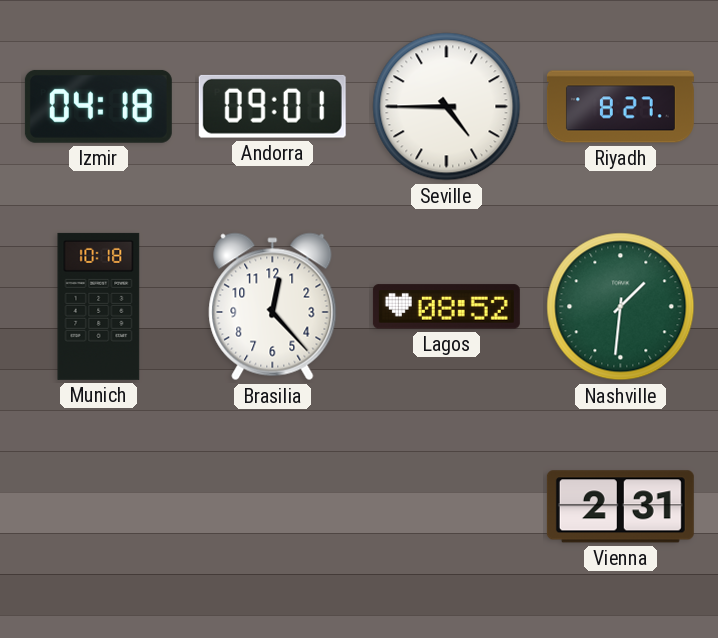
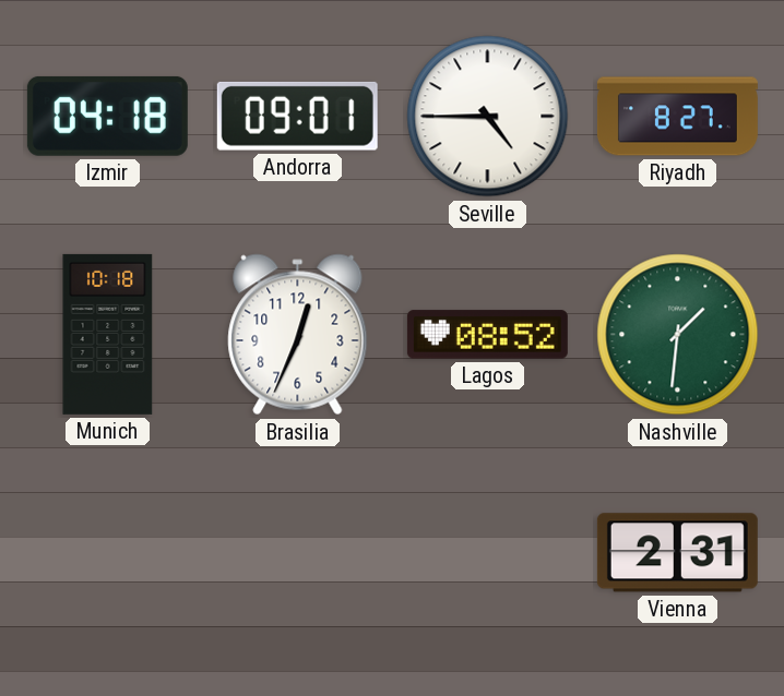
Brasilia: 12:23 -> 12:34
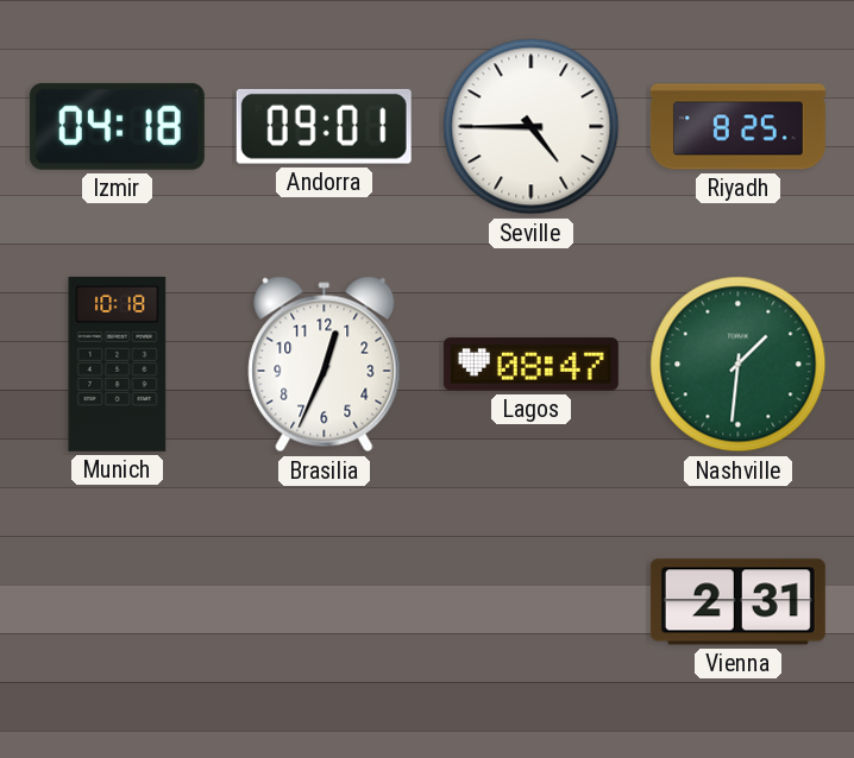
Riyadh: 8:27 -> 8:25
Lagos: 08:52 -> 08:47
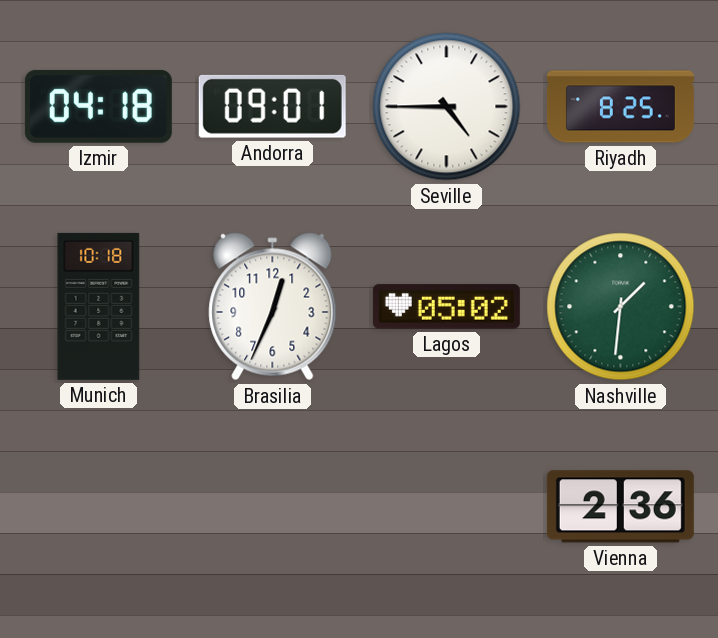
Lagos: 08:47 -> 05:02
Vienna: 2:31 -> 2:36
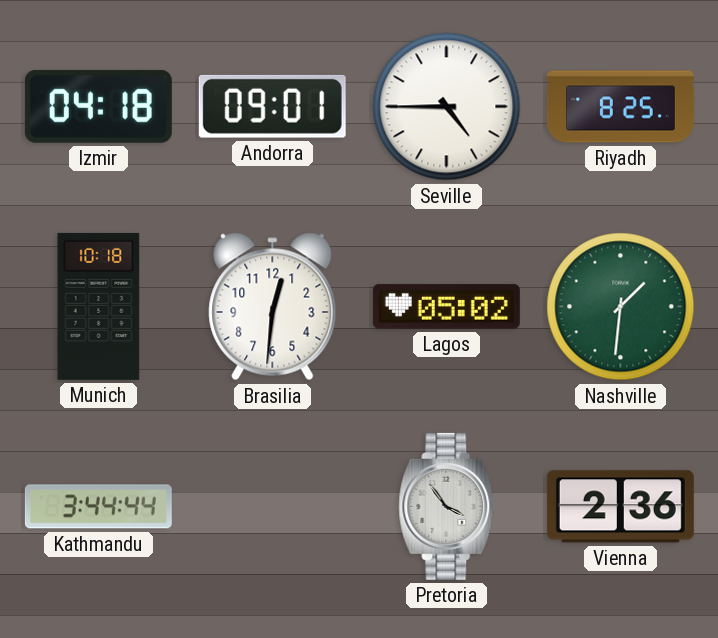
Brasilia: 12:34 -> 12:31
Kathmandu: none -> 3:44
Pretoria: none -> 3:54
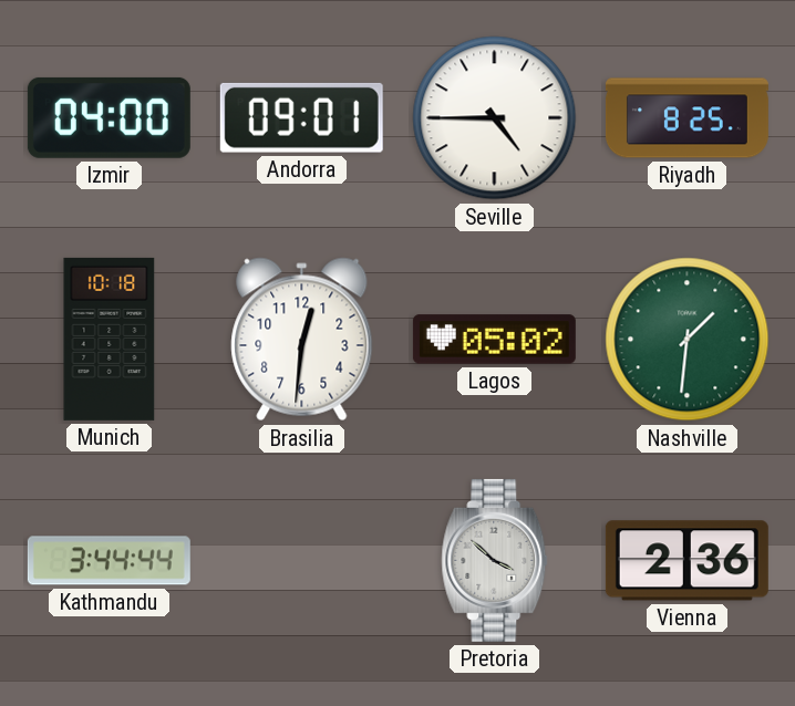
Izmir: 04:18 -> 04:00
Pretoria: 3:54 -> 3:52
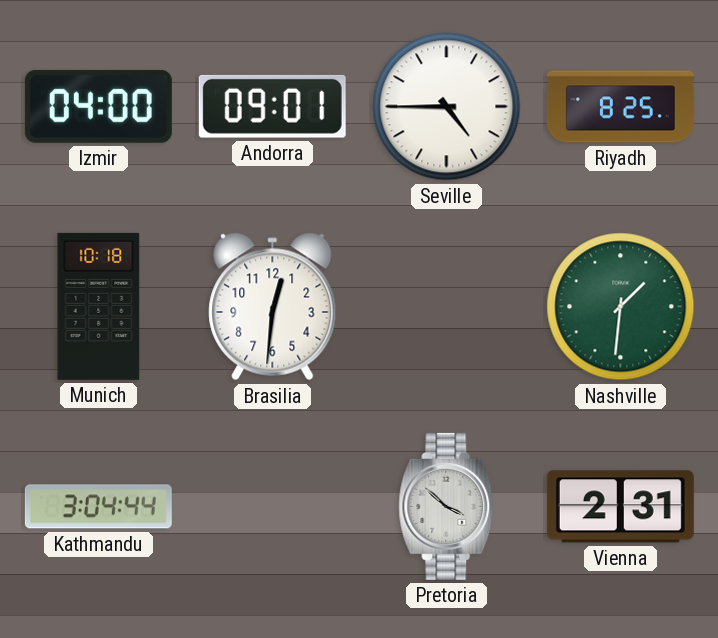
Lagos: 05:02 -> none
Kathmandu: 3:44 -> 3:04
Vienna: 2:36 -> 2:31
